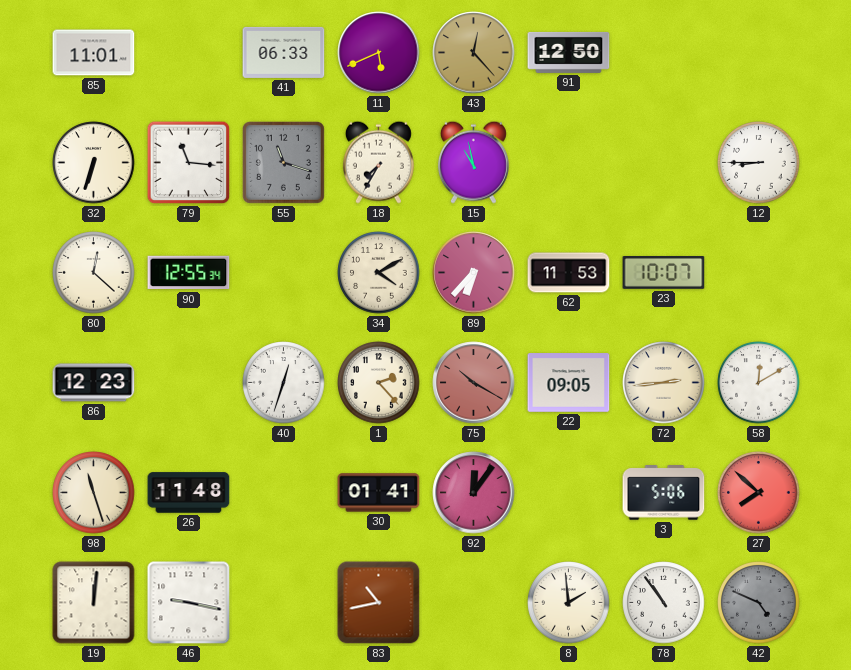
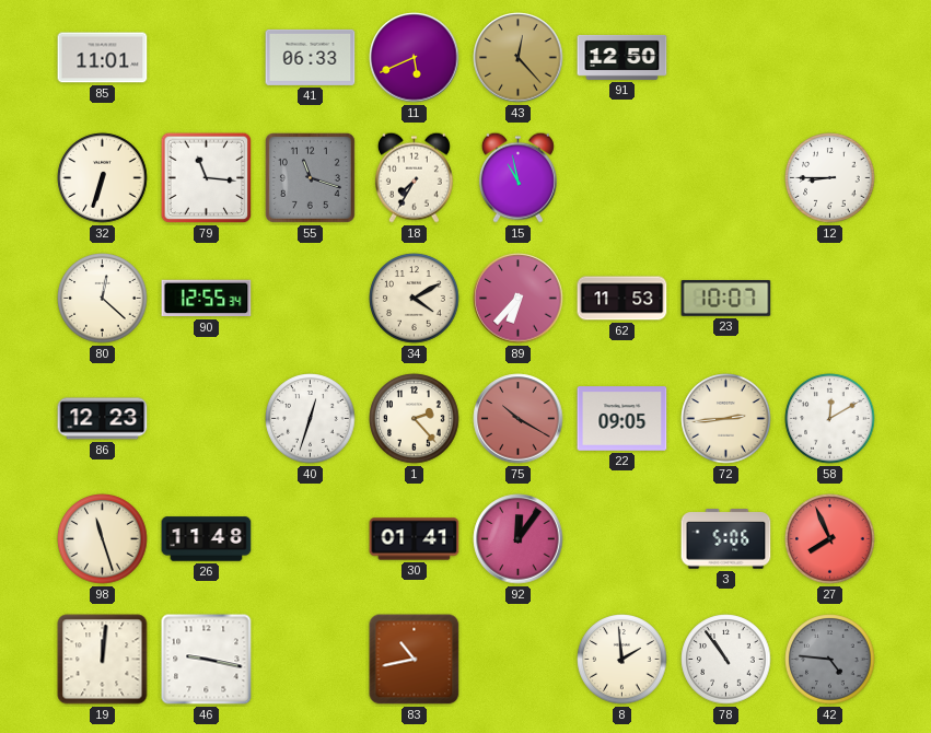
27: 7:52 -> 7:56
42: 4:49 -> 4:46
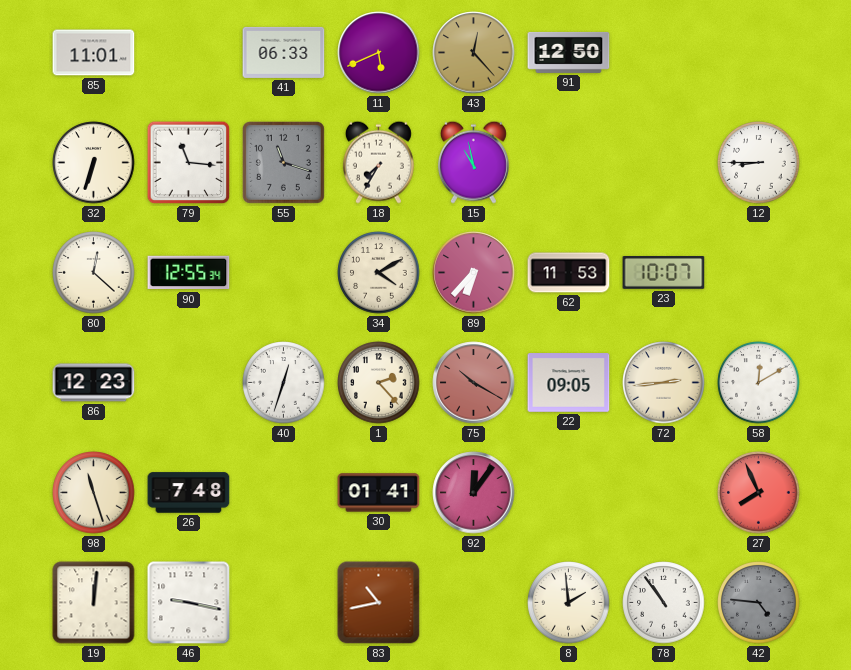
26: 11:48 -> 7:48
3: 5:06 -> none
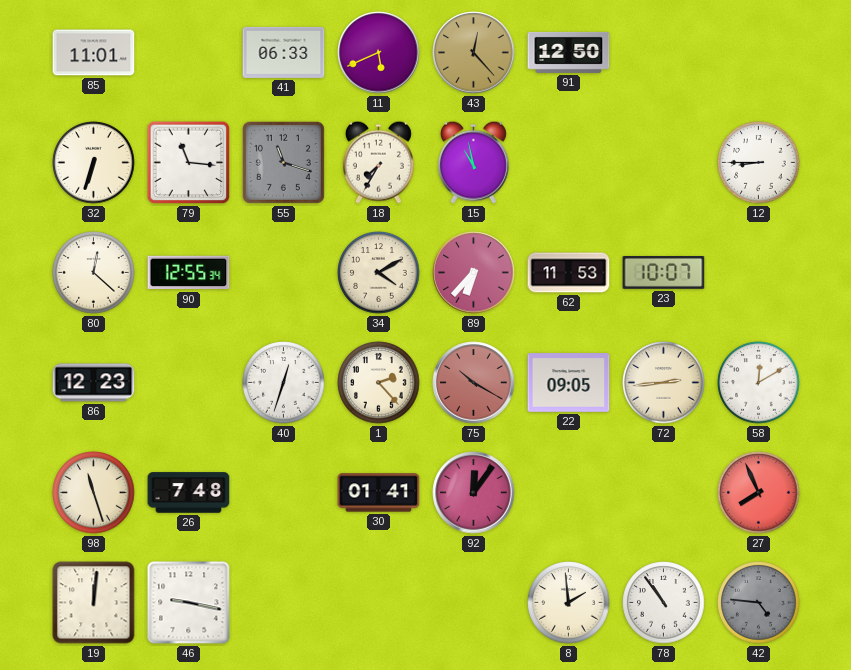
83: 10:43 -> none
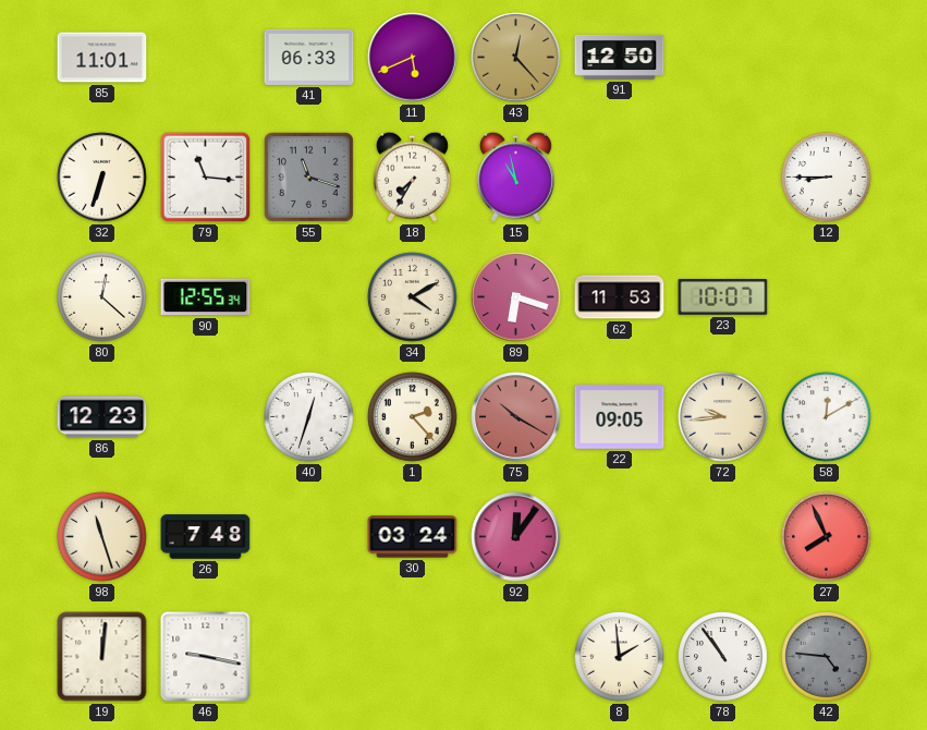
89: 6:37 -> 6:18
72: 2:44 -> 9:44
30: 01:41 -> 03:24
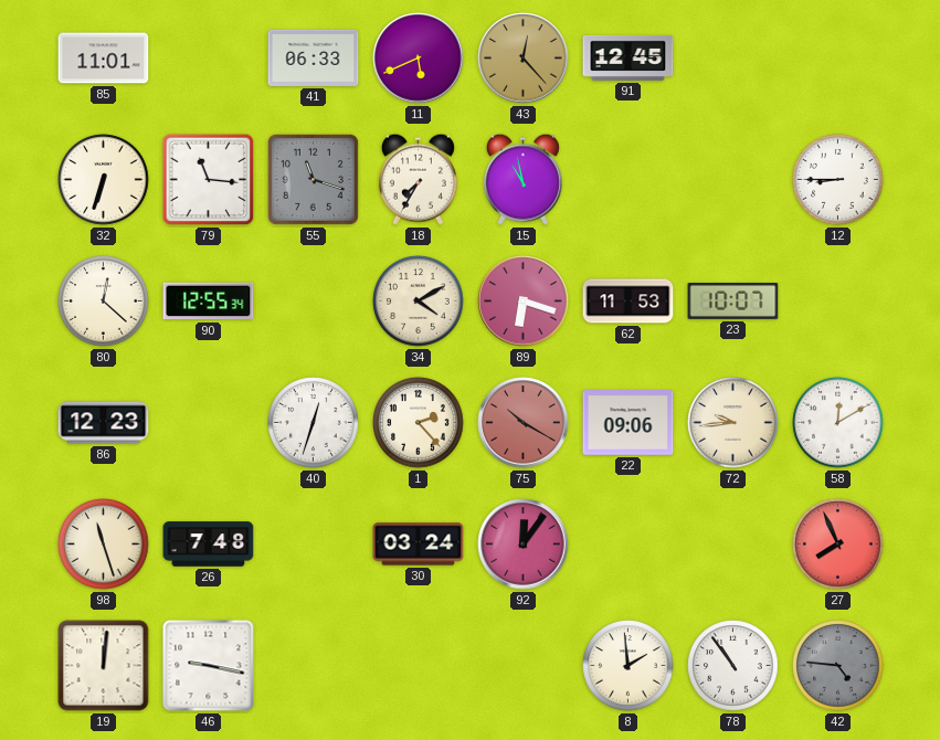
91: 12:50 -> 12:45
22: 09:05 -> 09:06
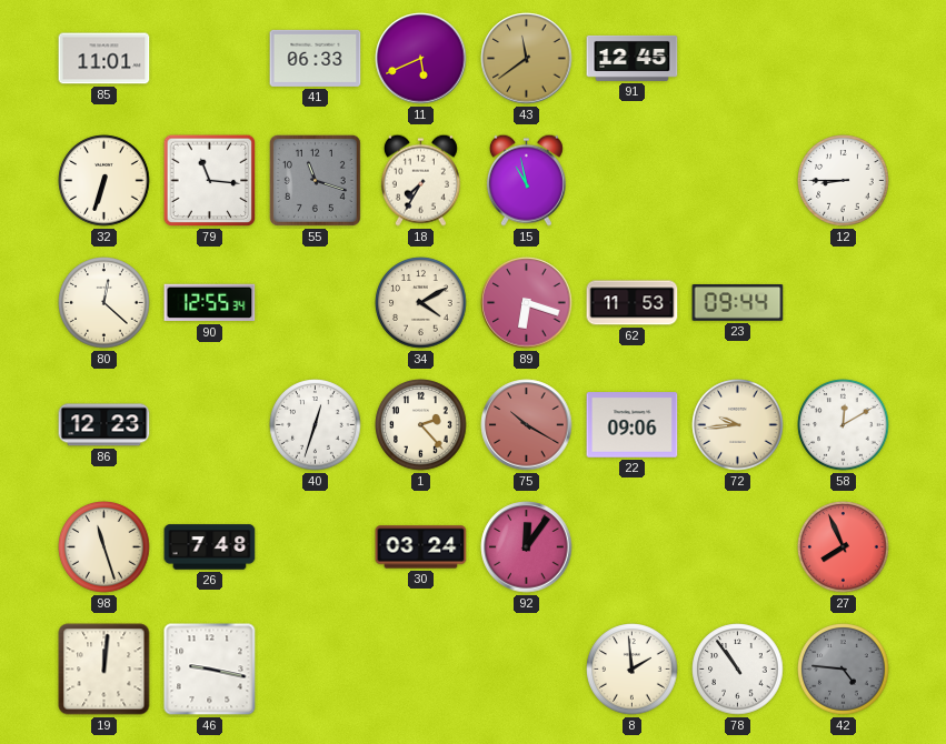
43: 12:23 -> 11:39
23: 10:07 -> 09:44
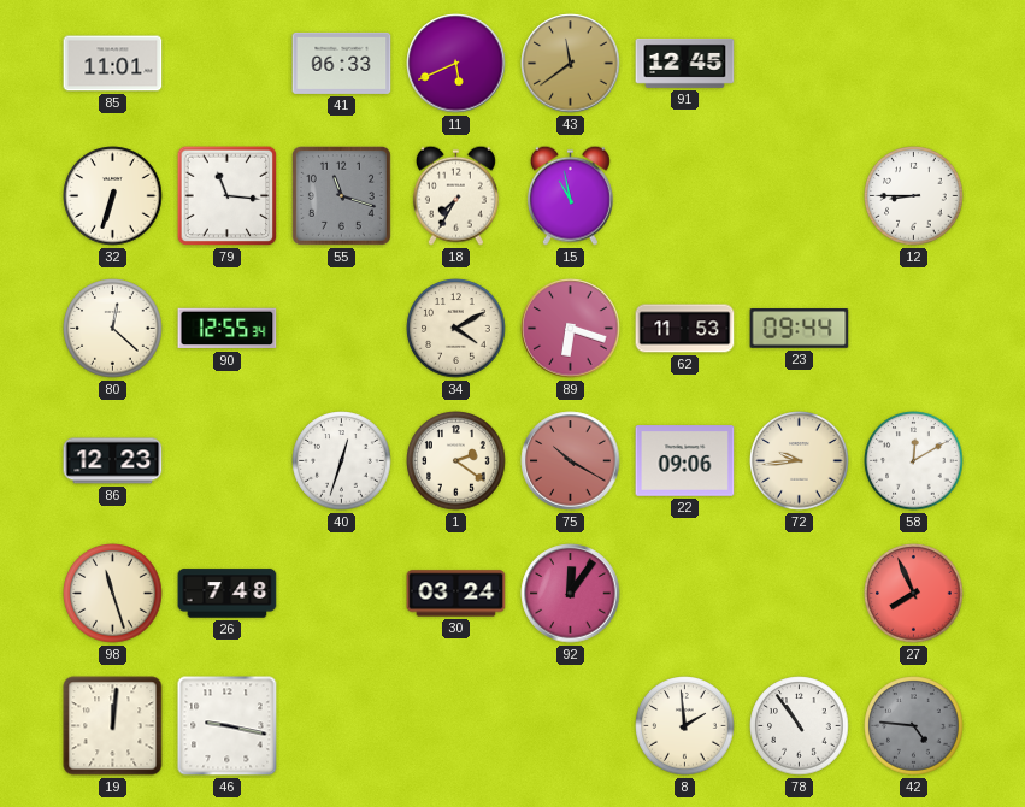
1: 2:23 -> 2:21
